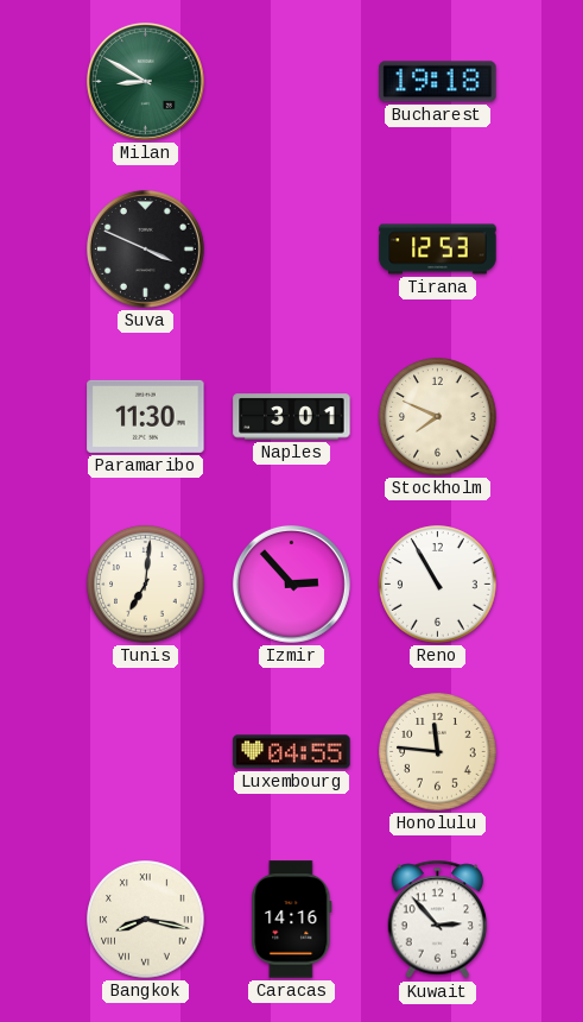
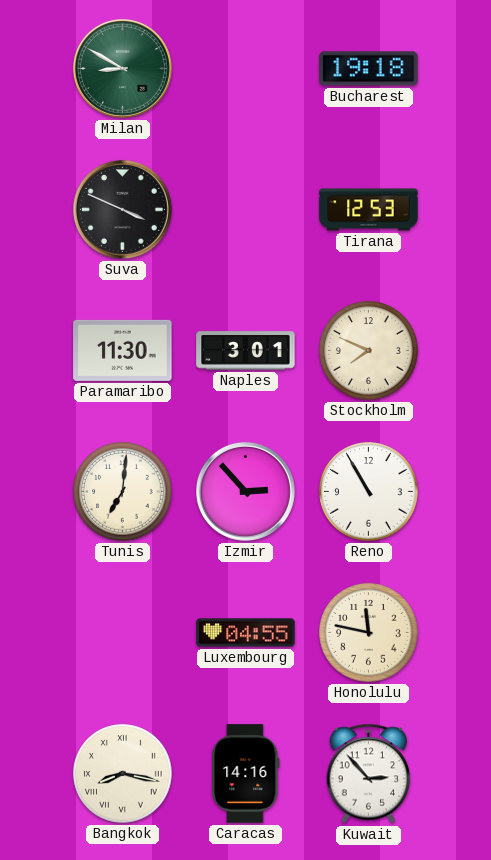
Honolulu: 11:46 -> 11:47
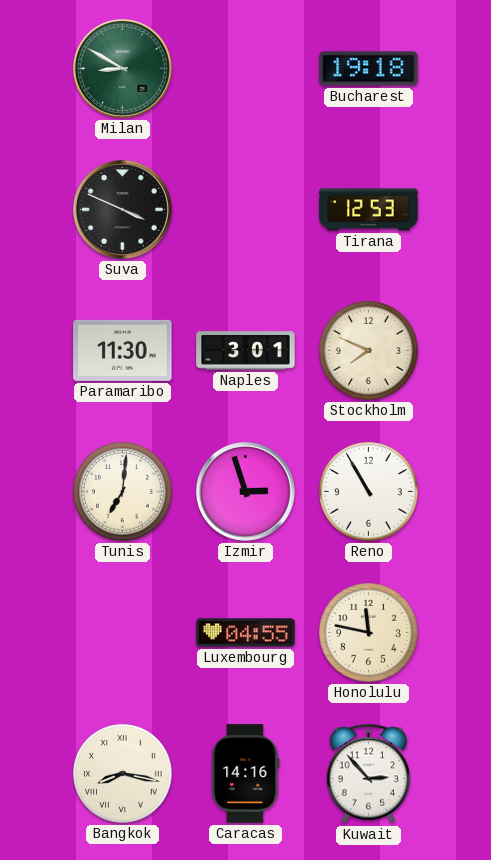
Izmir: 2:53 -> 2:57
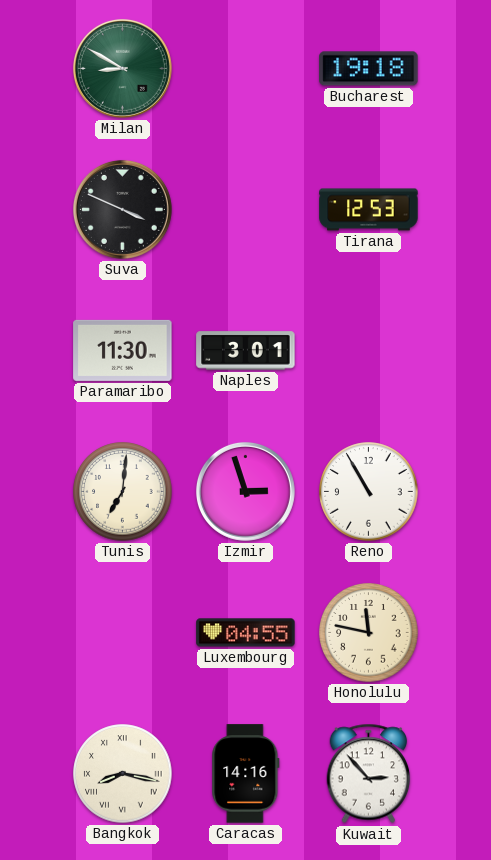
Stockholm: 7:49 -> none
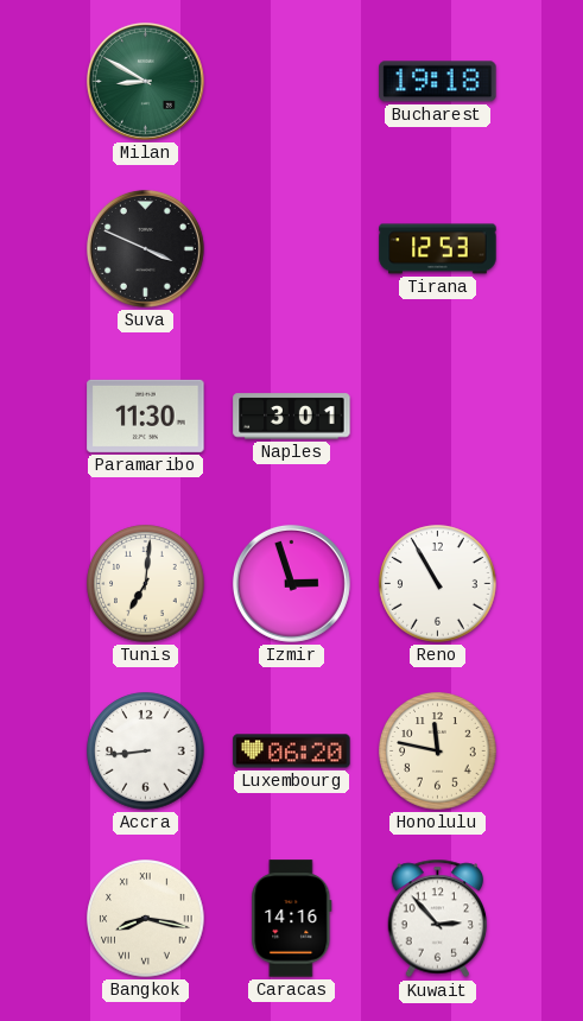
Accra: none -> 8:44
Luxembourg: 04:55 -> 06:20
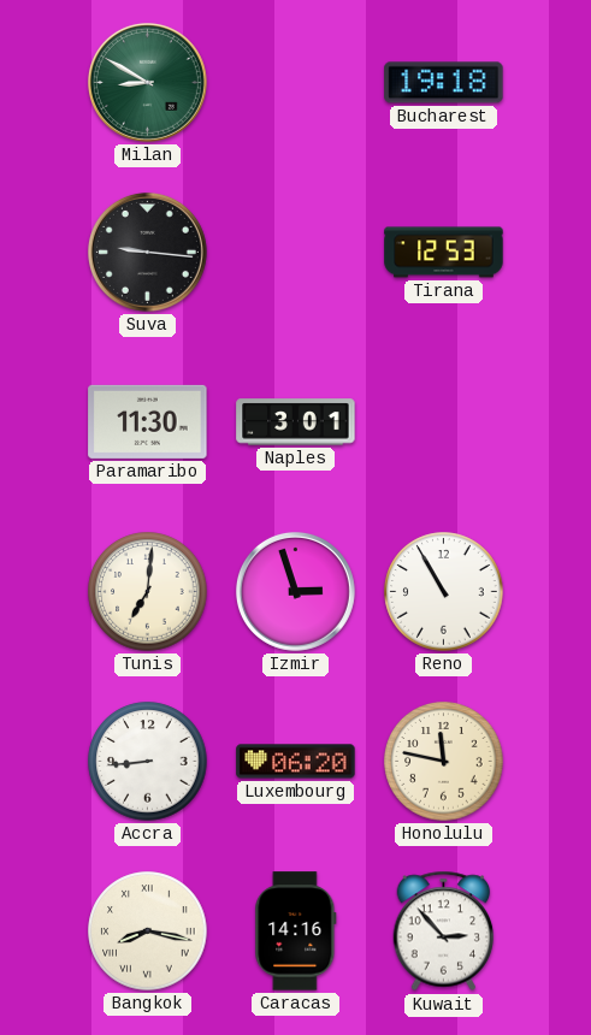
Suva: 3:49 -> 9:16
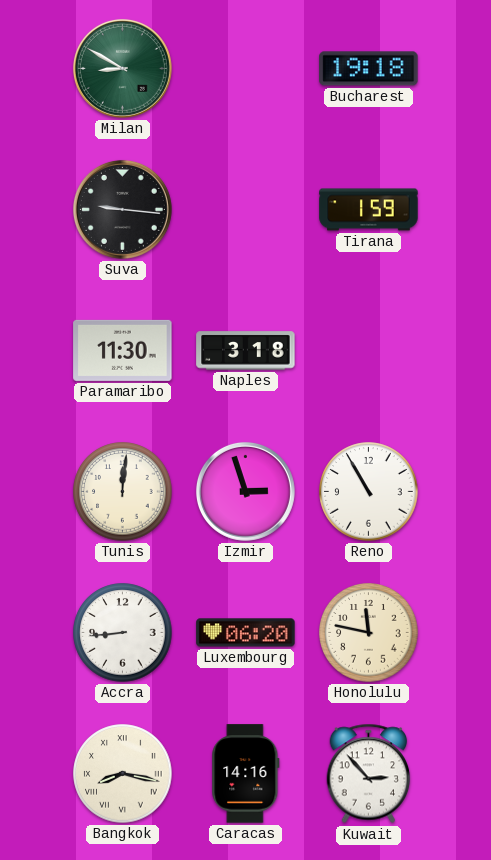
Tirana: 12:53 -> 1:59
Naples: 3:01 -> 3:18
Tunis: 7:01 -> 12:01
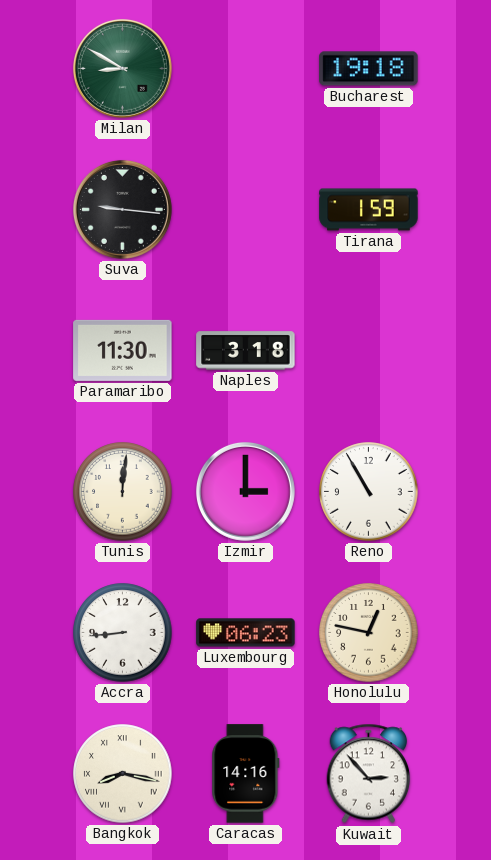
Izmir: 2:57 -> 3:00
Luxembourg: 06:20 -> 06:23
Honolulu: 11:47 -> 12:47
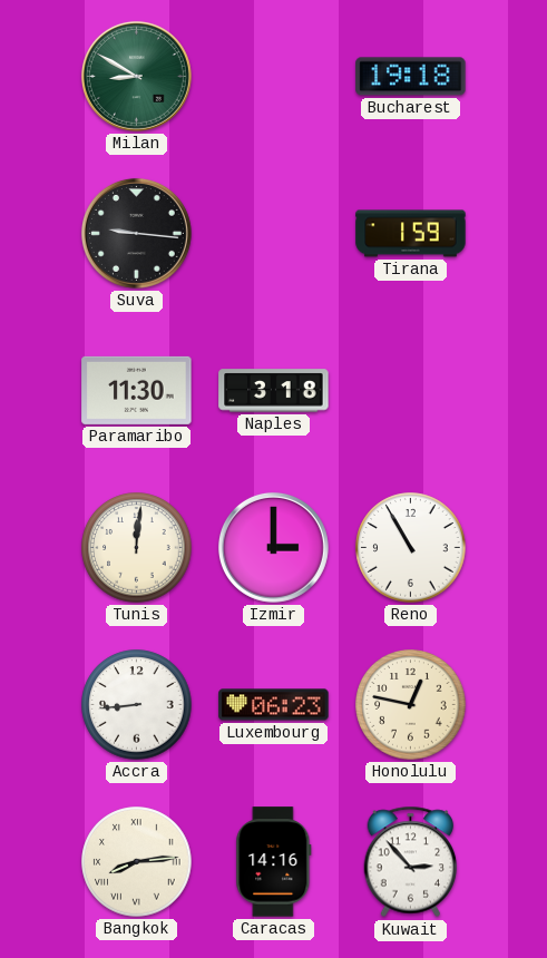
Bangkok: 8:17 -> 8:14
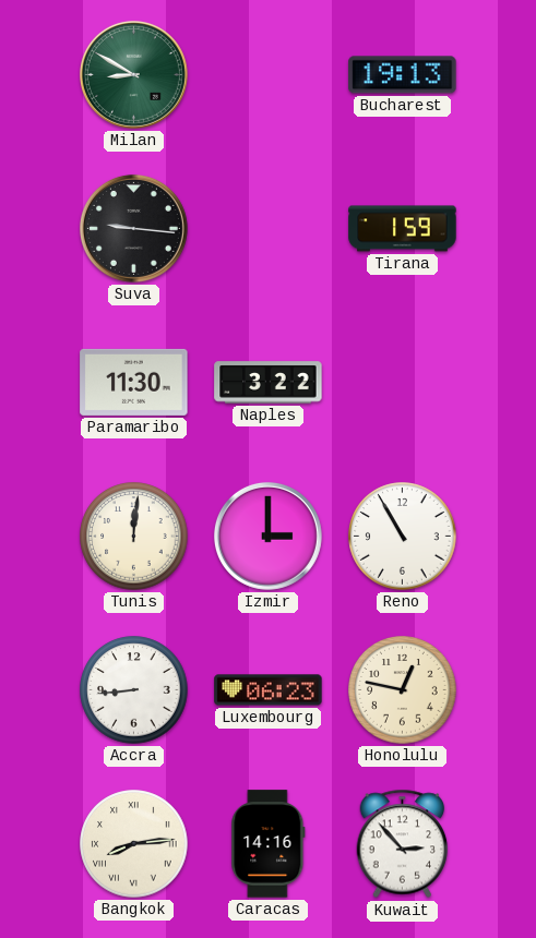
Bucharest: 19:18 -> 19:13
Naples: 3:18 -> 3:22
